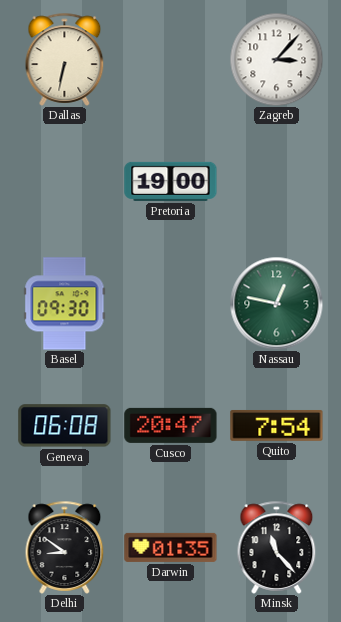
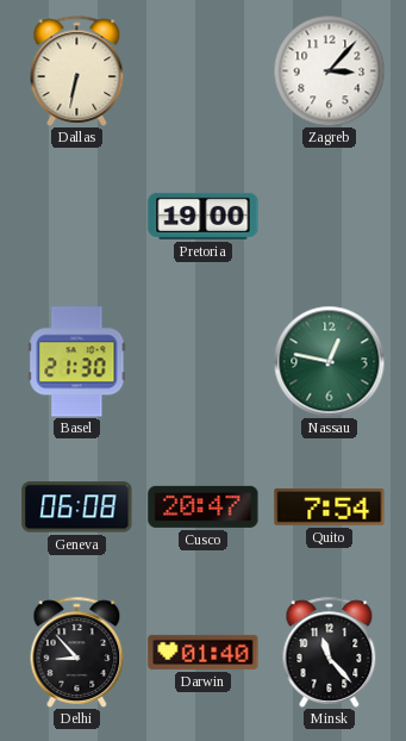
Basel: 09:30 -> 21:30
Delhi: 8:51 -> 8:53
Darwin: 01:35 -> 01:40
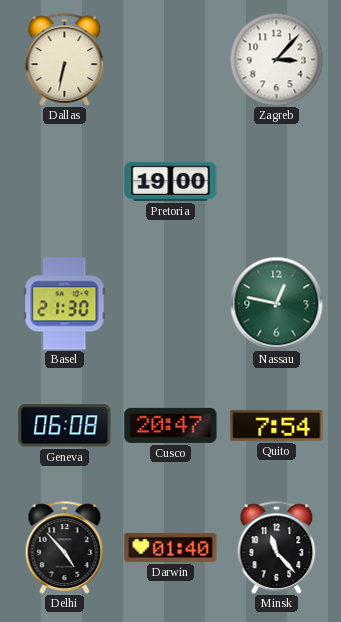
Delhi: 8:53 -> 4:53
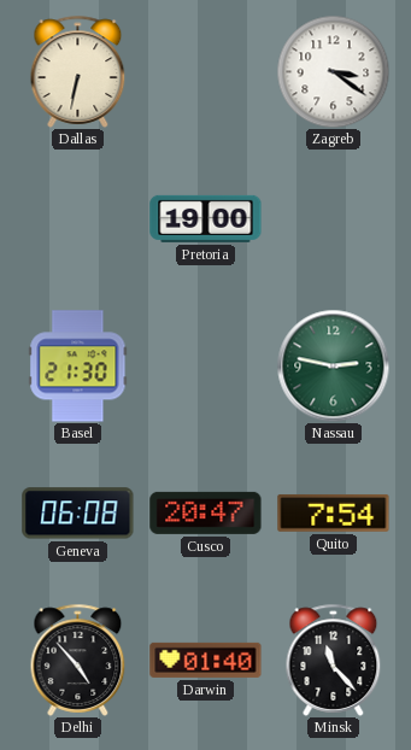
Zagreb: 3:07 -> 3:21
Nassau: 12:47 -> 2:47
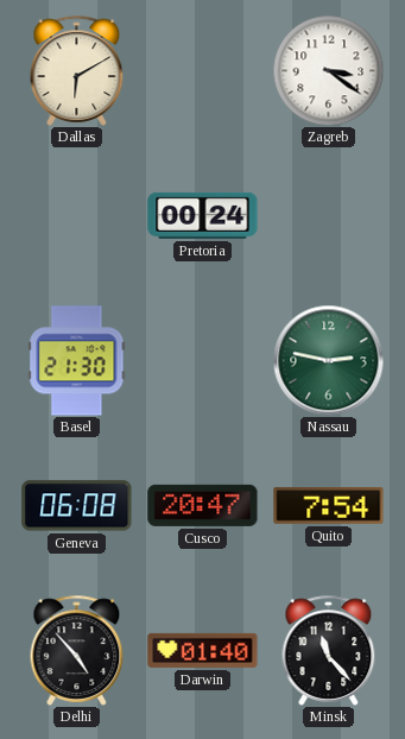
Dallas: 6:32 -> 6:10
Pretoria: 19:00 -> 00:24
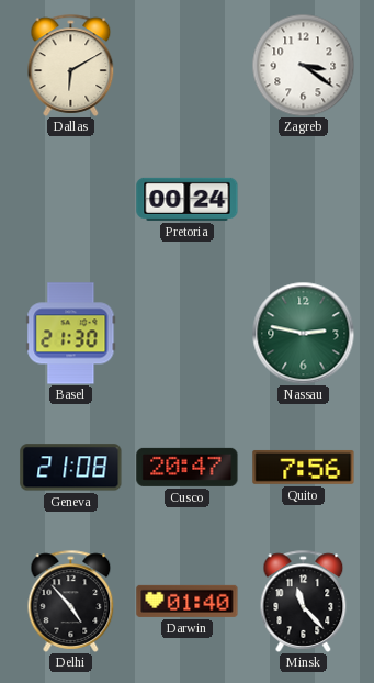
Geneva: 06:08 -> 21:08
Quito: 7:54 -> 7:56
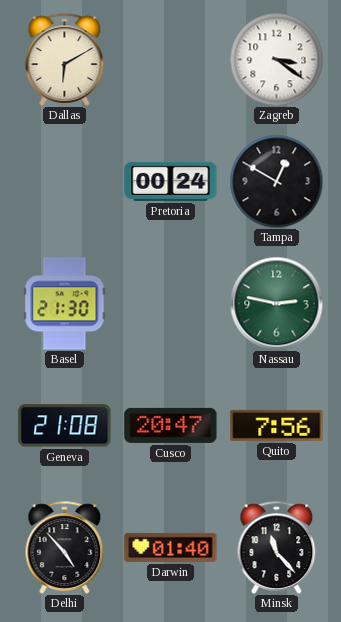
Tampa: none -> 12:50
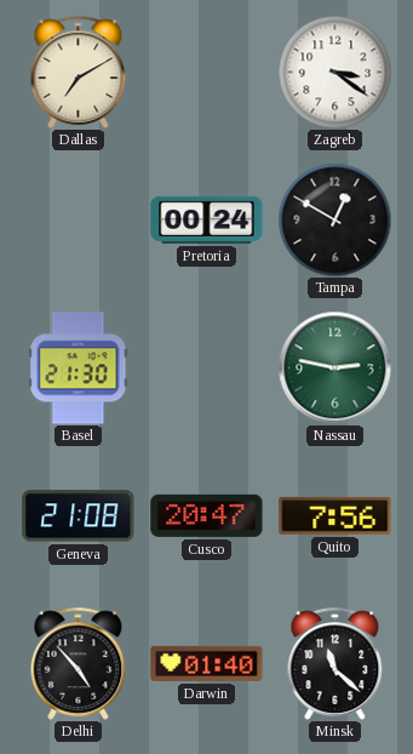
Dallas: 6:10 -> 7:10
Minsk: 11:23 -> 11:22
